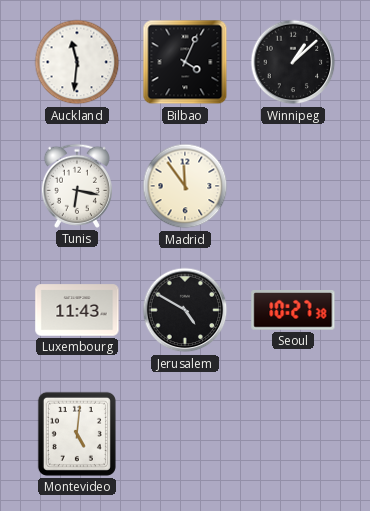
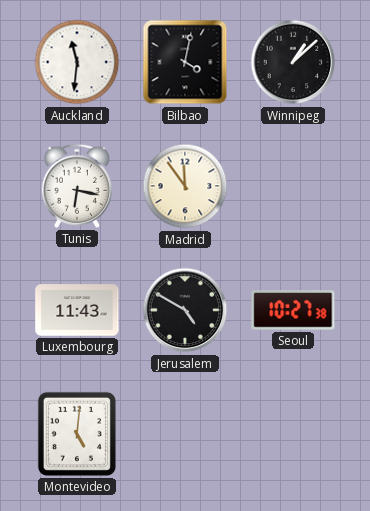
Bilbao: 4:04 -> 4:02
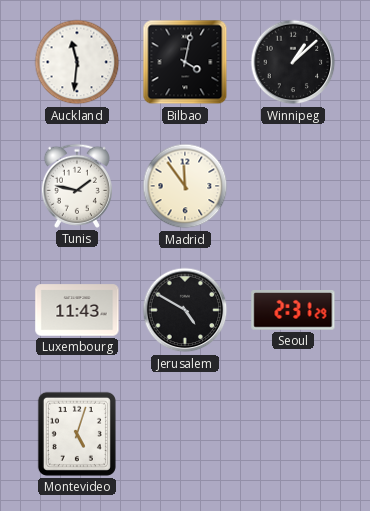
Tunis: 6:17 -> 1:47
Seoul: 10:27 -> 2:31
Montevideo: 5:01 -> 5:03
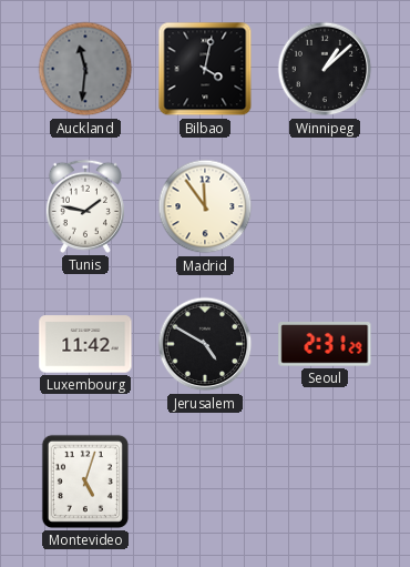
Auckland dial: white -> grey
Luxembourg: 11:43 -> 11:42
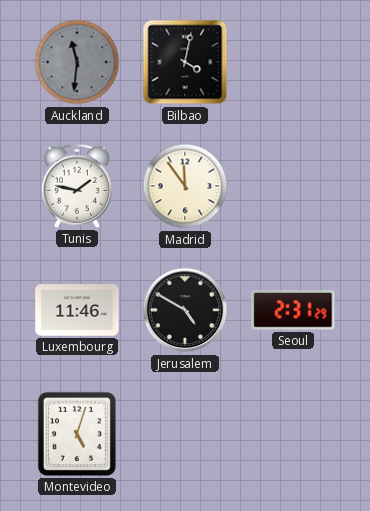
Winnipeg: 1:08 -> none
Luxembourg: 11:42 -> 11:46
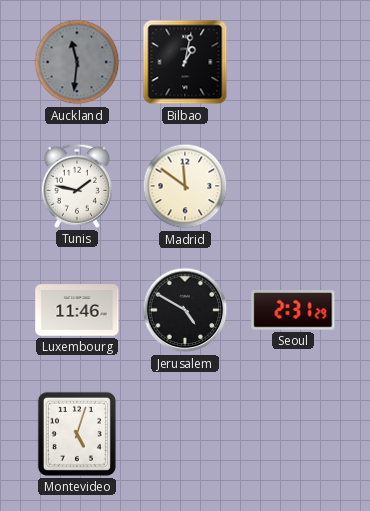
Bilbao: 4:02 -> 1:02
Madrid: 11:54 -> 11:51
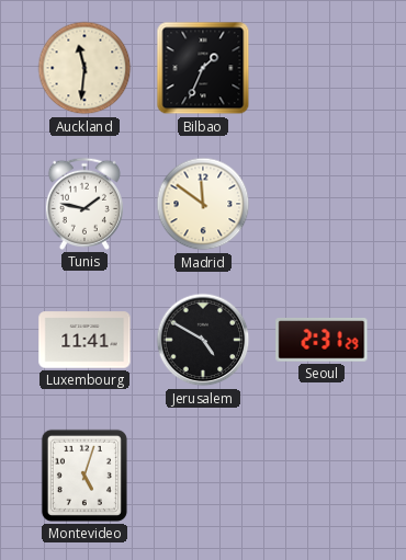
Auckland dial: grey -> cream
Bilbao: 1:02 -> 1:34
Luxembourg: 11:46 -> 11:41
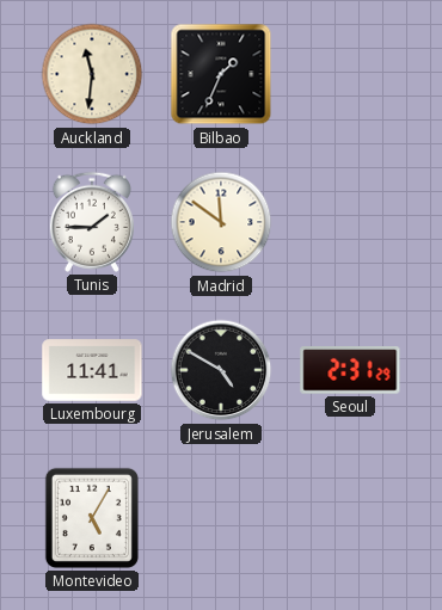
Tunis: 1:47 -> 1:45
Montevideo: 5:03 -> 5:05
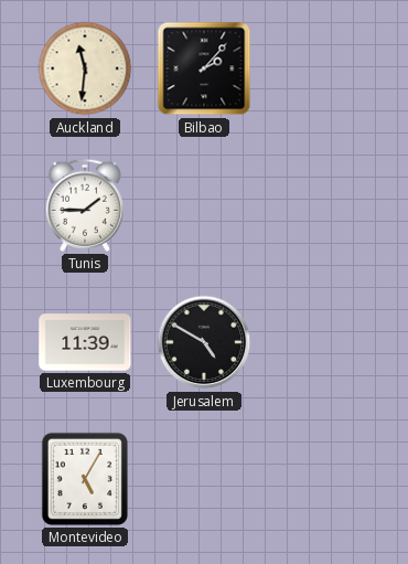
Bilbao: 1:34 -> 2:07
Madrid: 11:51 -> none
Luxembourg: 11:41 -> 11:39
Seoul: 2:31 -> none
